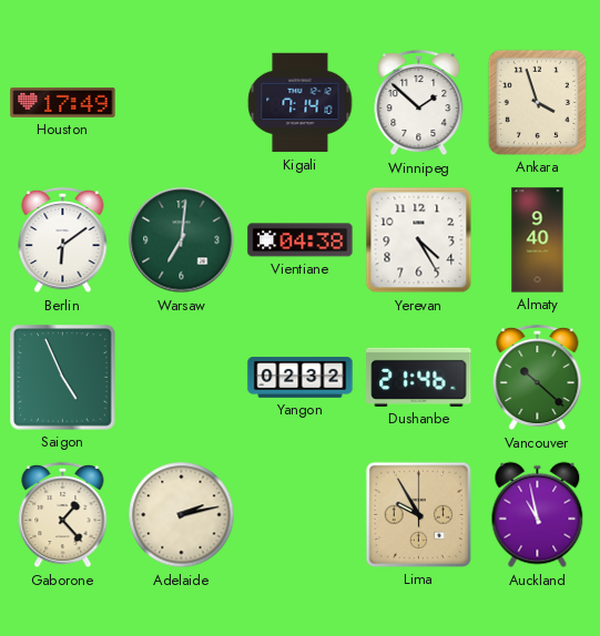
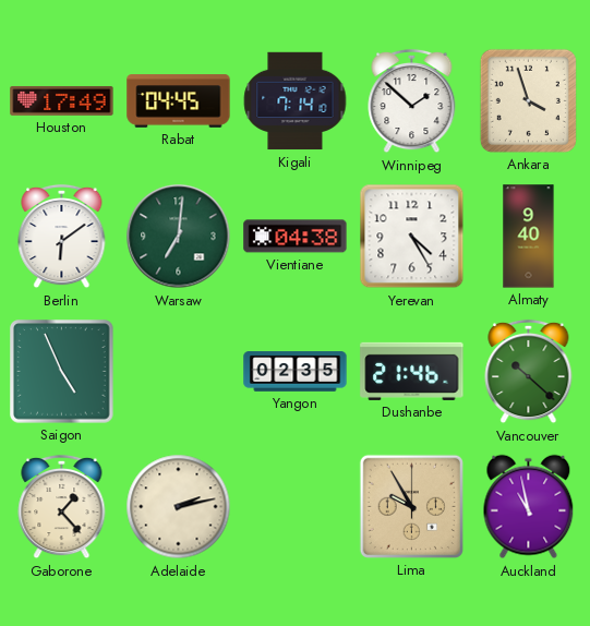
Rabat: none -> 04:45
Yangon: 02:32 -> 02:35
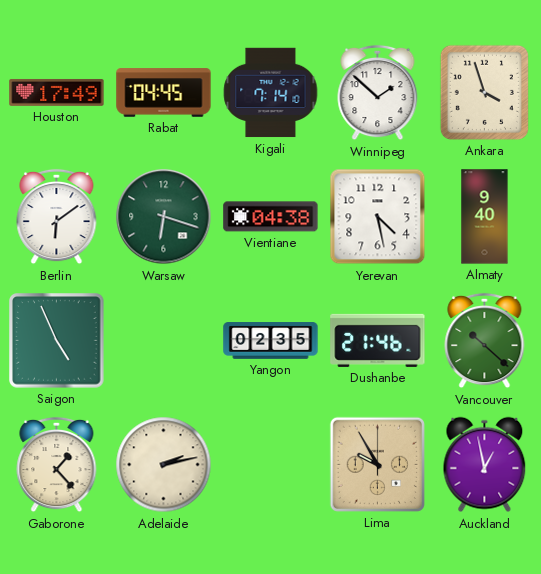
Warsaw: 7:01 -> 6:18
Yerevan: 4:25 -> 4:28
Auckland: 10:58 -> 12:58
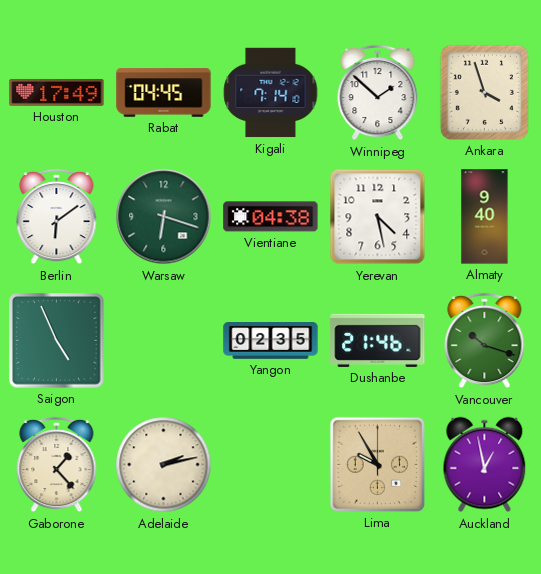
Vancouver: 10:22 -> 10:18
